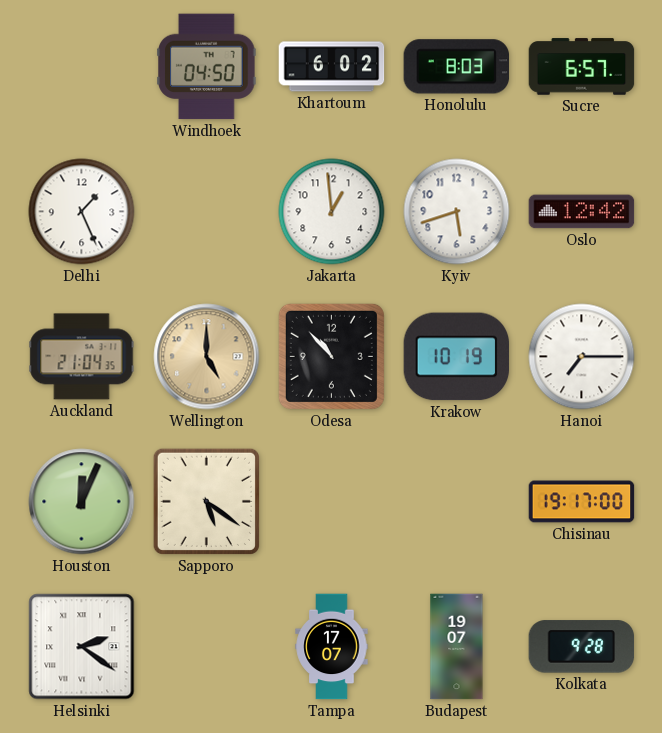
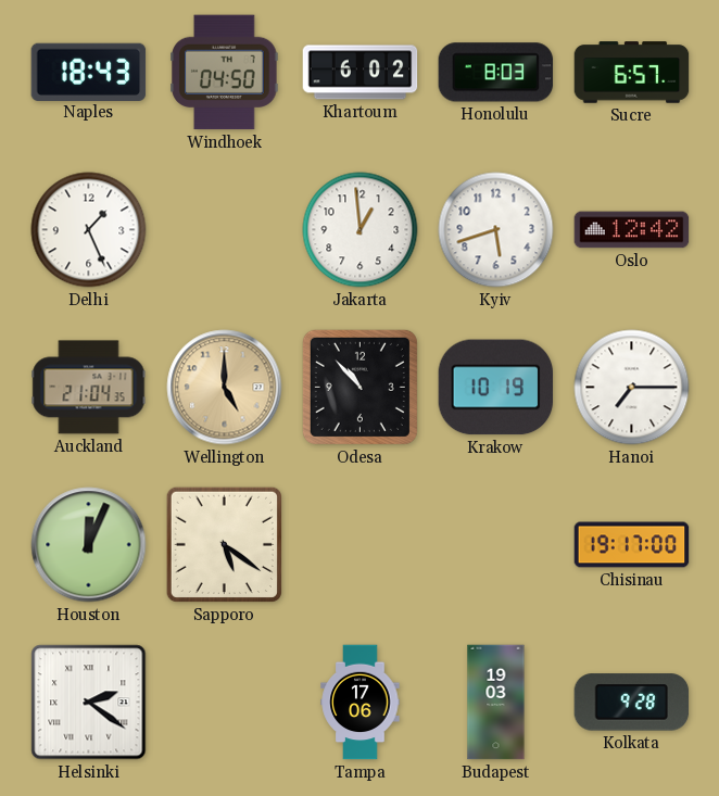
Naples: none -> 18:43
Tampa: 17:07 -> 17:06
Budapest: 19:07 -> 19:03
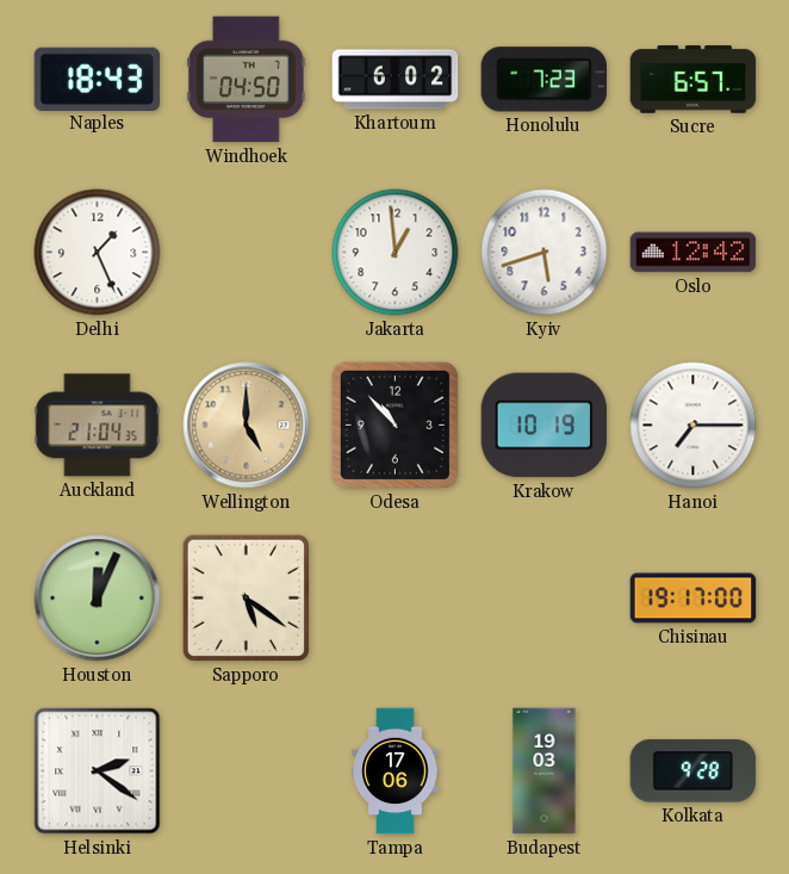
Honolulu: 8:03 -> 7:23
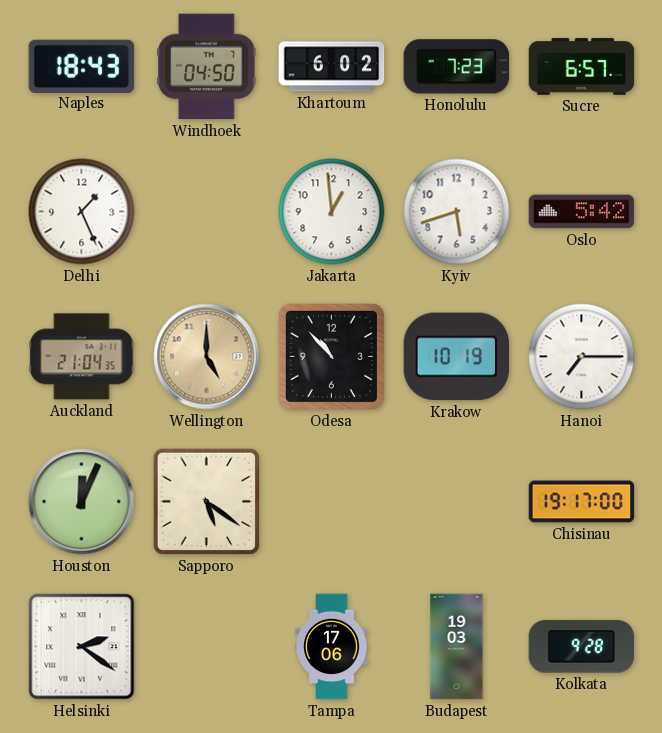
Oslo: 12:42 -> 5:42
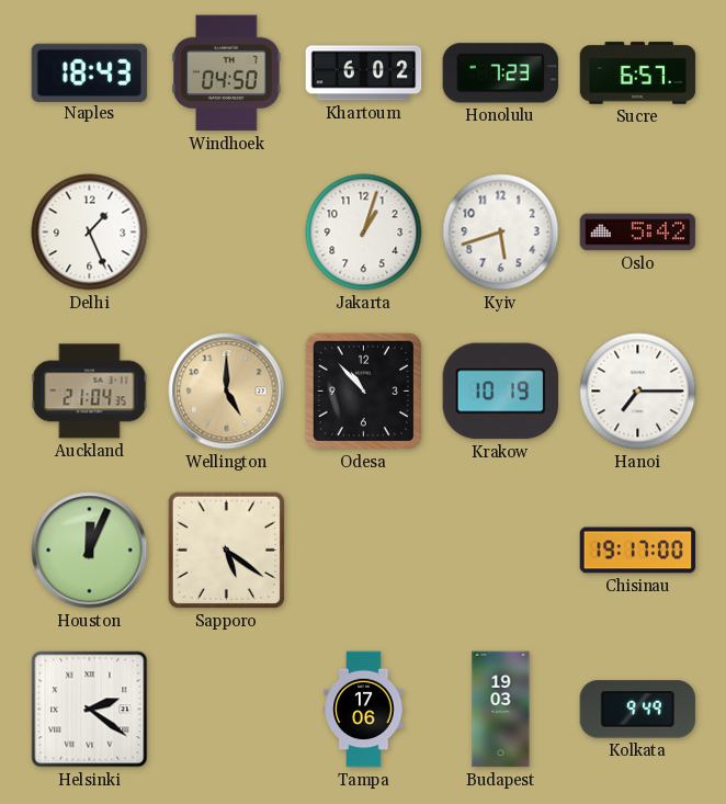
Jakarta: 12:59 -> 1:03
Kolkata: 9:28 -> 9:49
